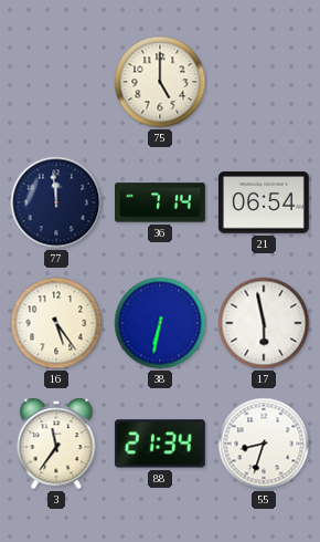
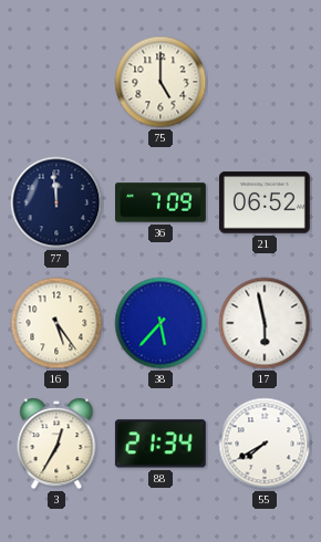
36: 7:14 -> 7:09
21: 06:54 -> 06:52
38: 6:32 -> 5:37
3: 11:36 -> 12:35
55: 8:33 -> 7:40
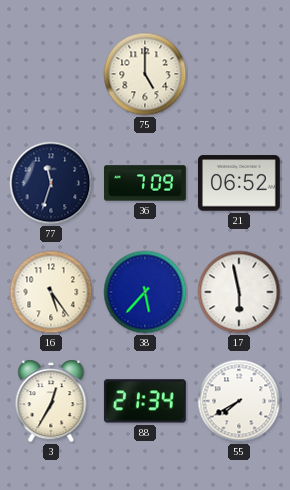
77: 11:59 -> 11:33
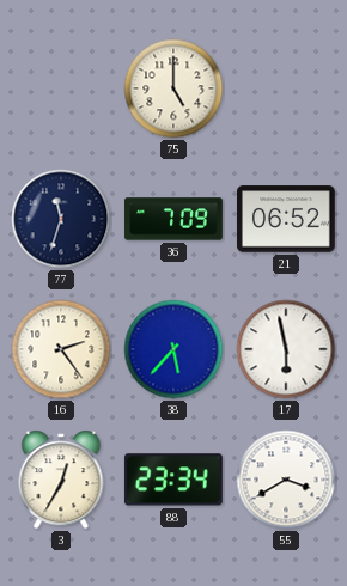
16: 5:24 -> 2:24
88: 21:34 -> 23:34
55: 7:40 -> 3:40
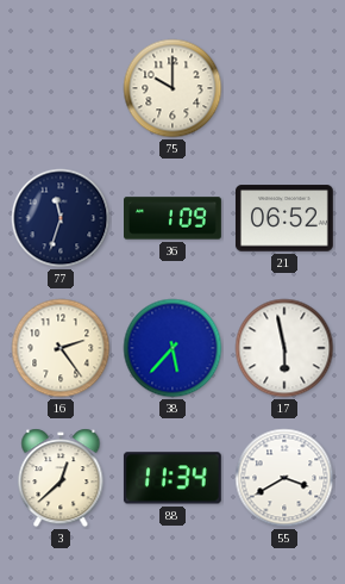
75: 5:00 -> 10:00
36: 7:09 -> 1:09
3: 12:35 -> 12:38
88: 23:34 -> 11:34
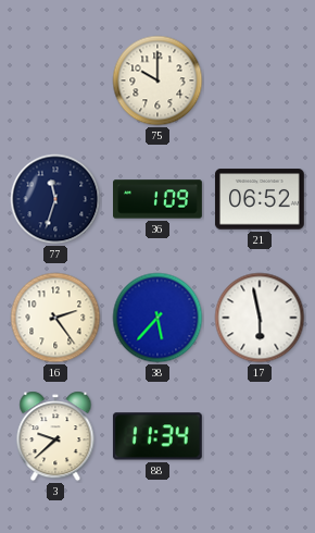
3: 12:38 -> 9:38
55: 3:40 -> none
